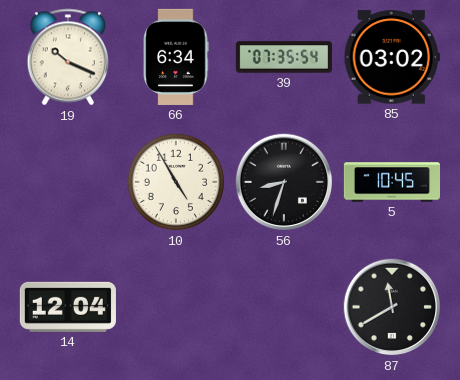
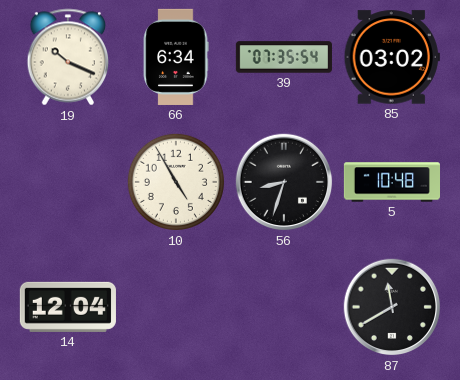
5: 10:45 -> 10:48
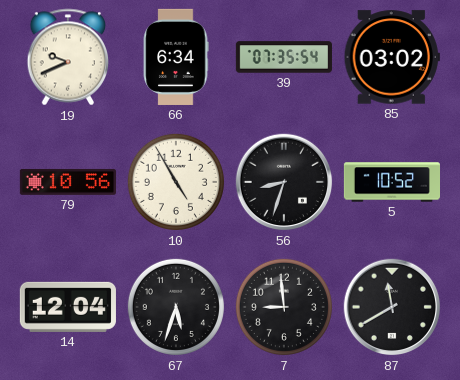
19: 10:19 -> 9:41
79: none -> 10:56
5: 10:48 -> 10:52
67: none -> 5:33
7: none -> 8:59
